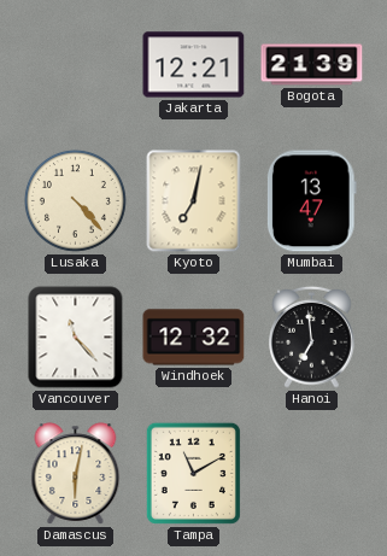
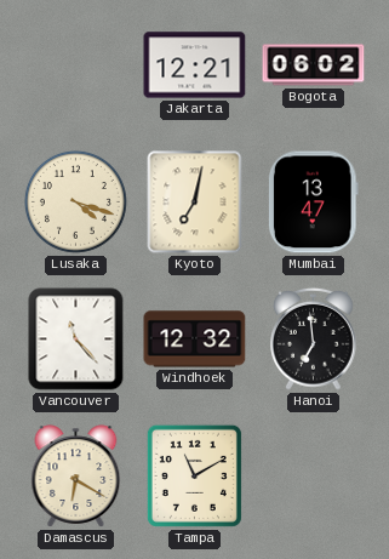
Bogota: 21:39 -> 06:02
Lusaka: 4:23 -> 4:18
Damascus: 6:02 -> 6:20
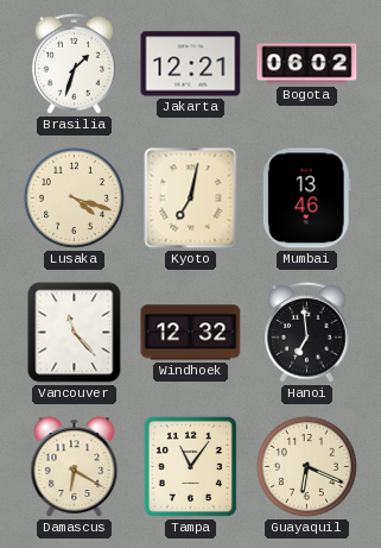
Brasilia: none -> 1:33
Mumbai: 13:47 -> 13:46
Tampa: 11:10 -> 11:06
Guayaquil: none -> 6:19
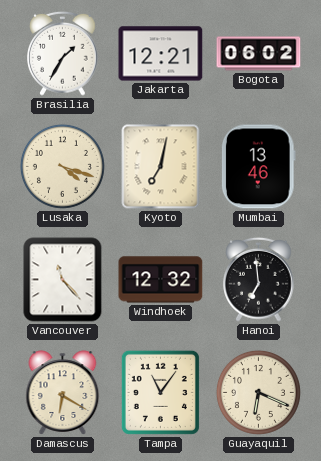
Brasilia: 1:33 -> 1:35
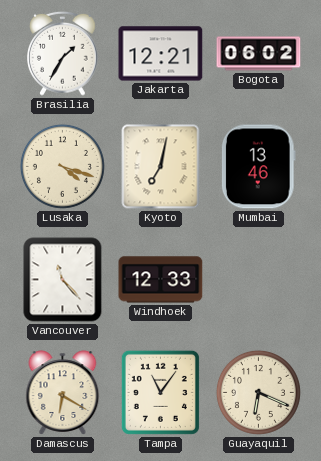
Windhoek: 12:32 -> 12:33
Hanoi: 6:59 -> none
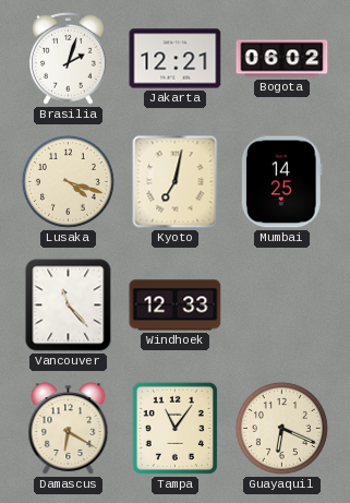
Brasilia: 1:35 -> 2:03
Mumbai: 13:46 -> 14:25
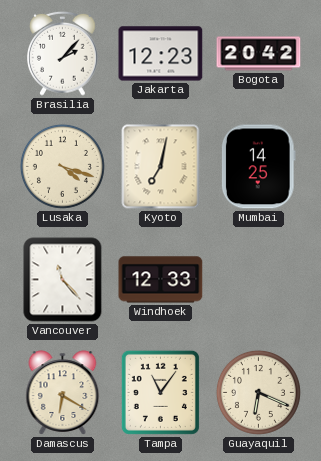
Brasilia: 2:03 -> 2:07
Jakarta: 12:21 -> 12:23
Bogota: 06:02 -> 20:42
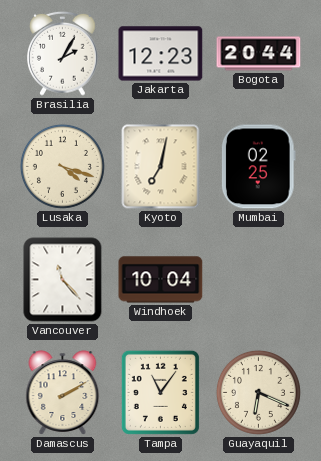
Brasilia: 2:07 -> 2:05
Bogota: 20:42 -> 20:44
Mumbai: 14:25 -> 02:25
Windhoek: 12:33 -> 10:04
Damascus: 6:20 -> 2:10
